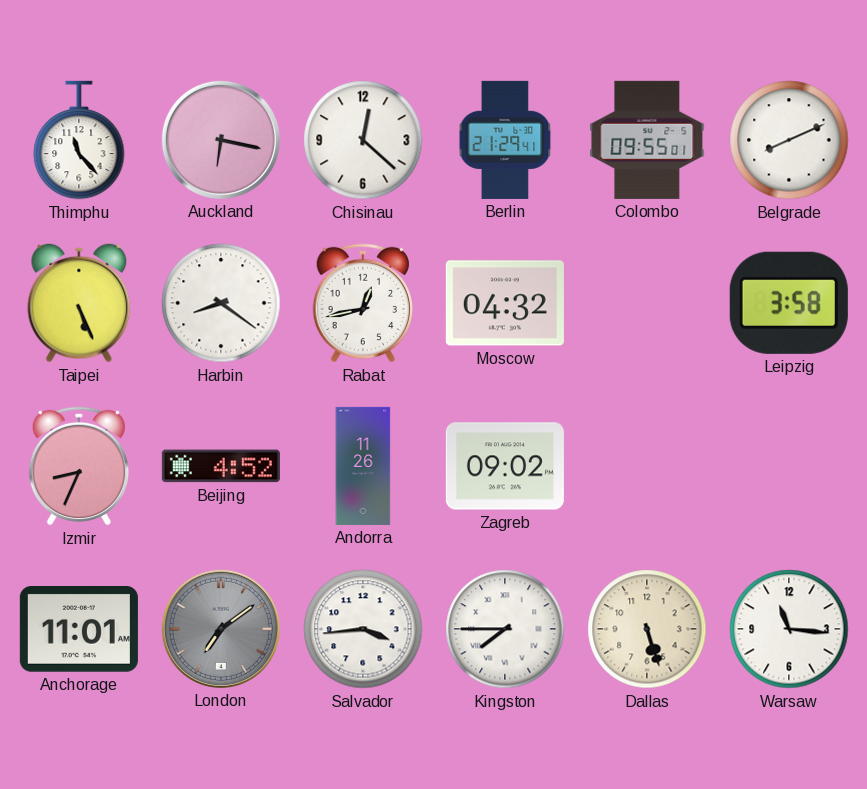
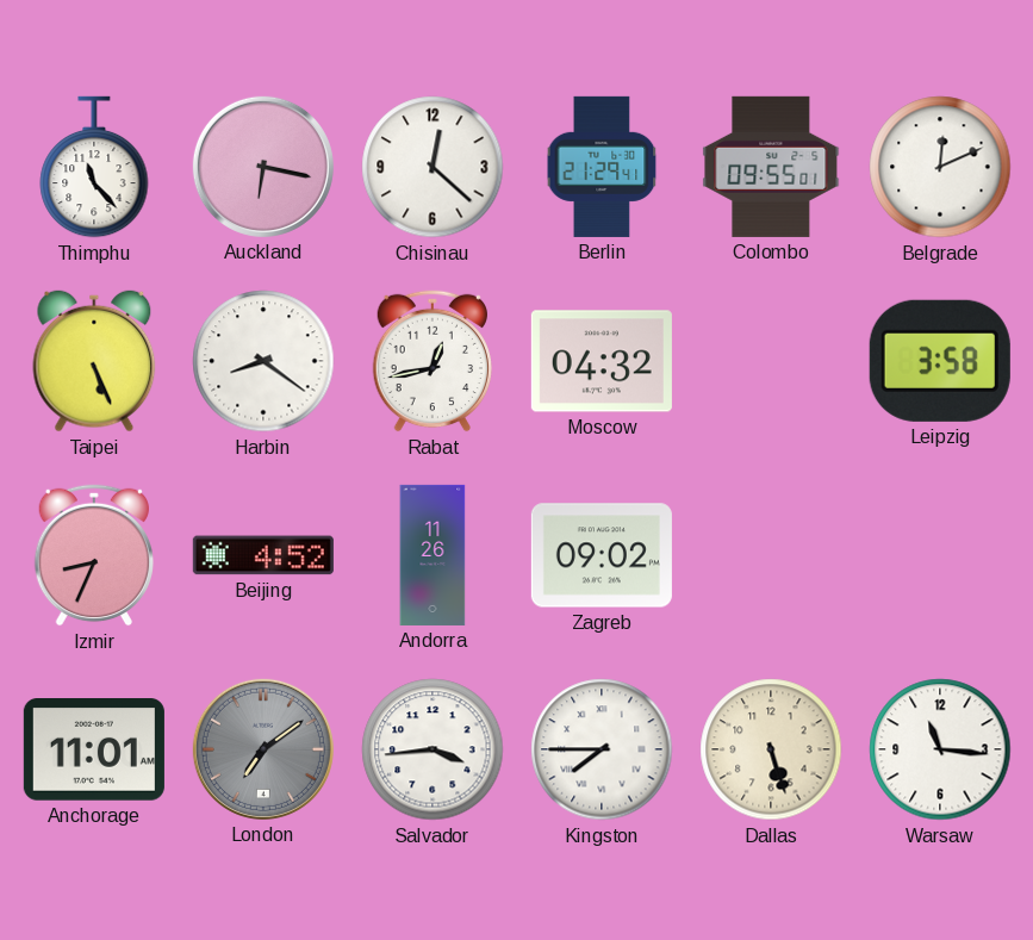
Belgrade: 8:11 -> 12:11
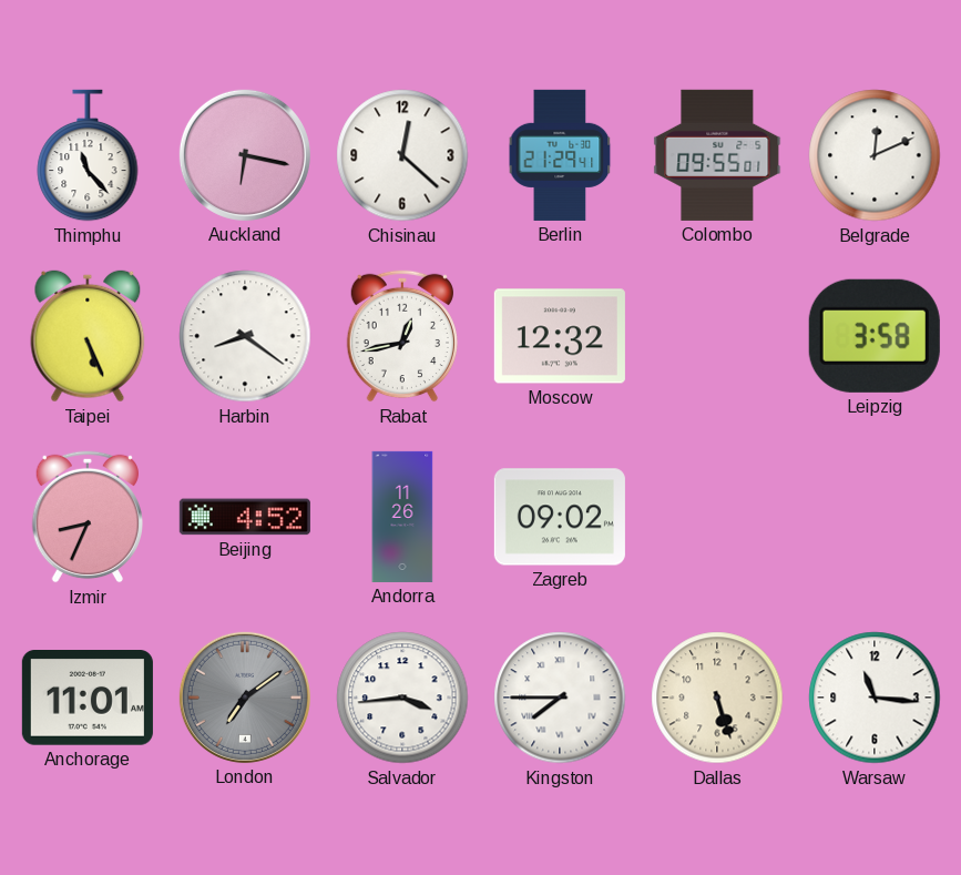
Moscow: 04:32 -> 12:32
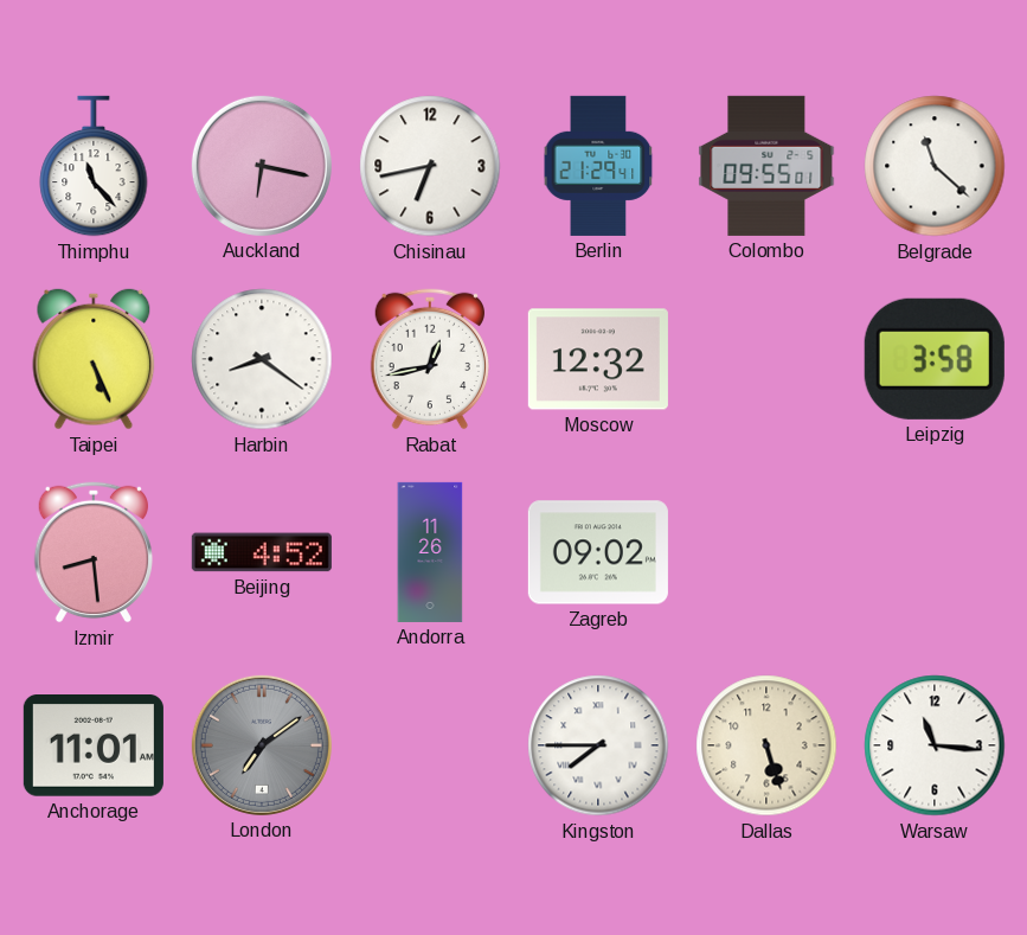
Chisinau: 12:22 -> 6:43
Belgrade: 12:11 -> 11:22
Izmir: 8:34 -> 8:29
Salvador: 3:44 -> none
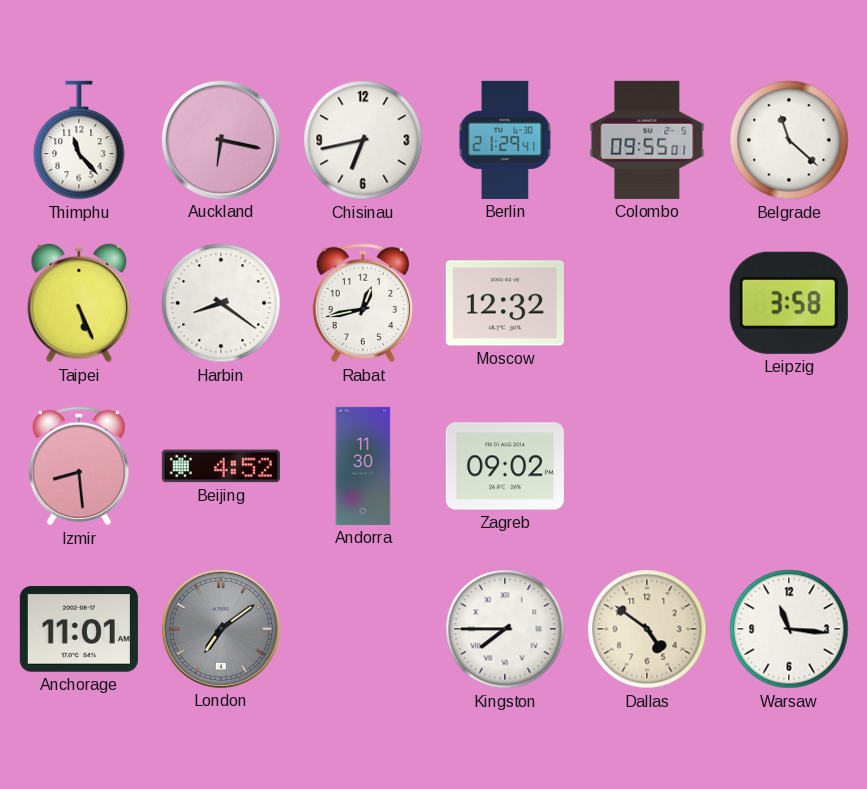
Andorra: 11:26 -> 11:30
Dallas: 5:27 -> 4:51
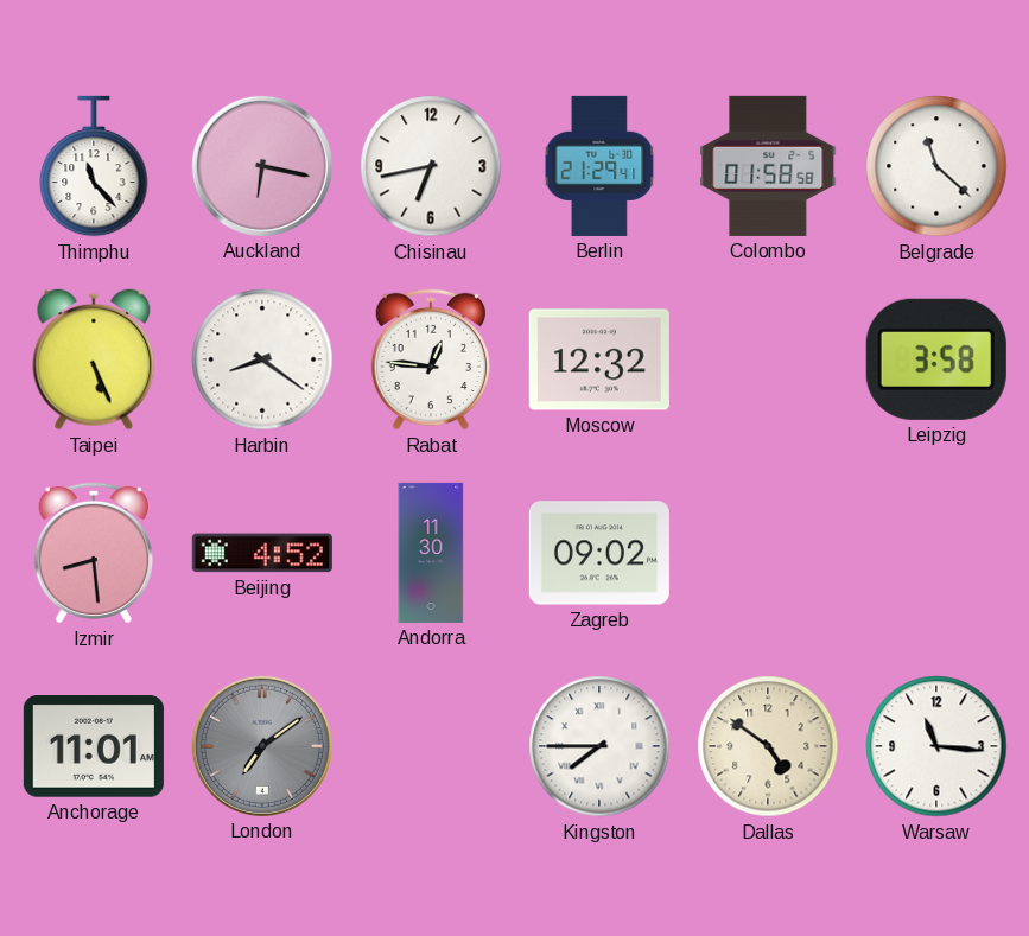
Colombo: 09:55 -> 01:58
Rabat: 12:43 -> 12:46
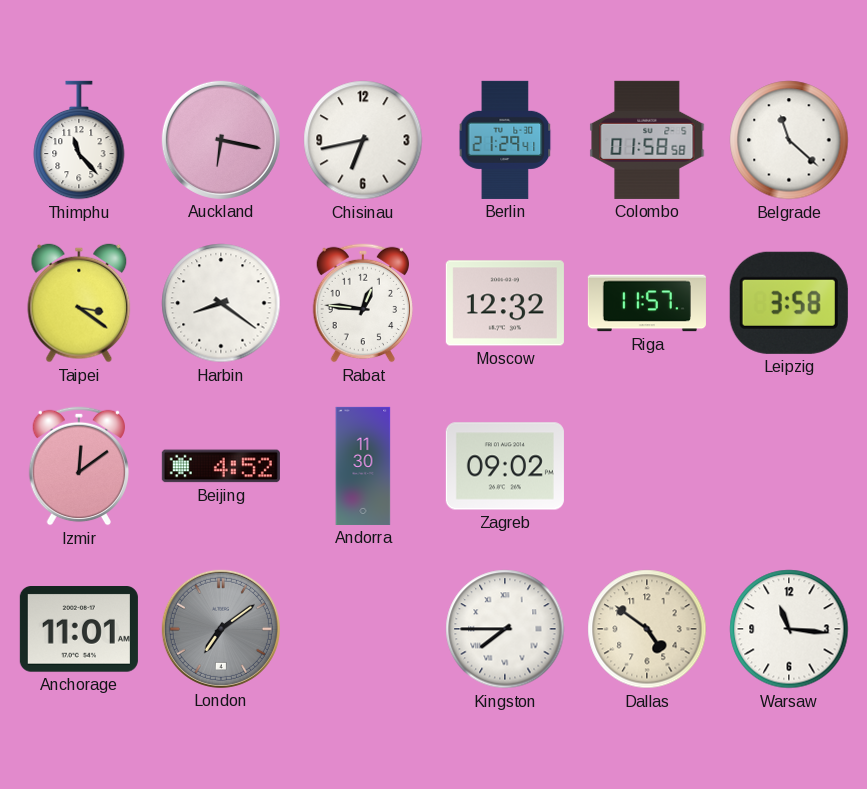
Taipei: 5:26 -> 3:21
Riga: none -> 11:57
Izmir: 8:29 -> 12:09
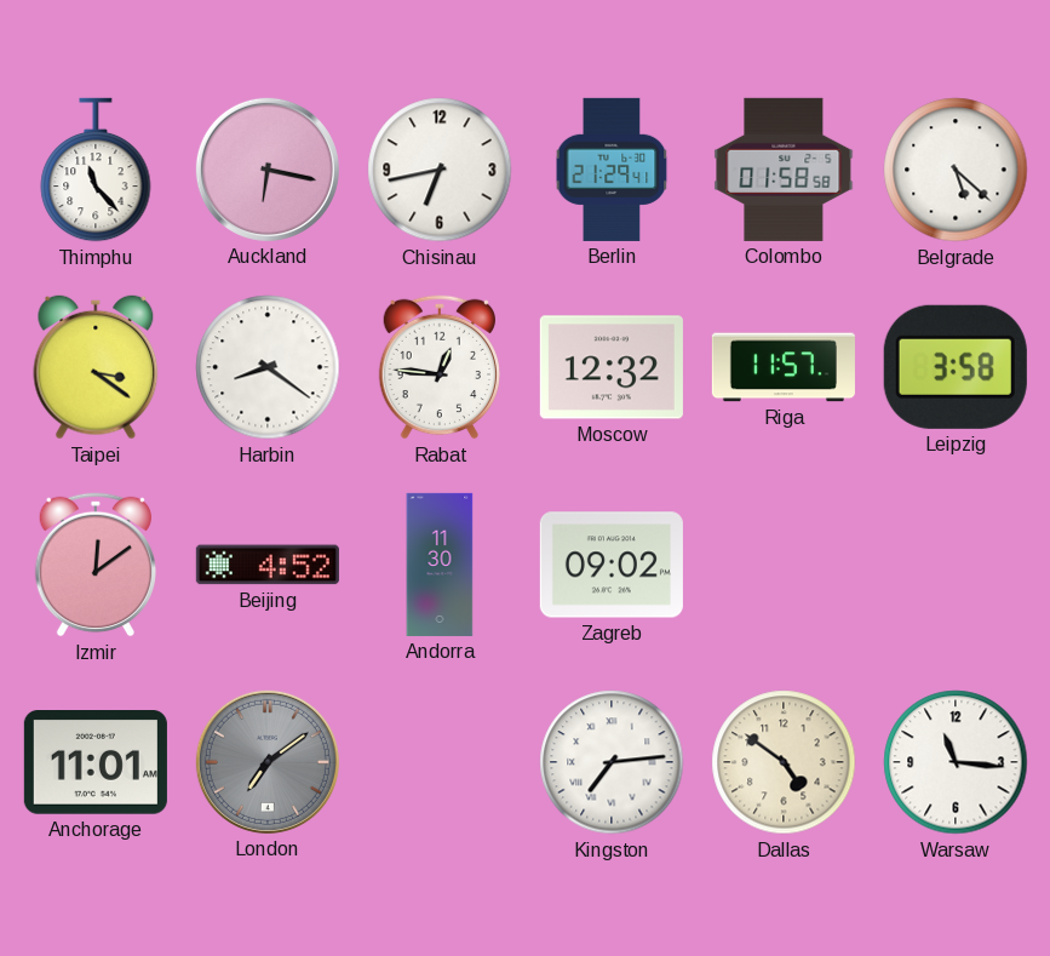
Belgrade: 11:22 -> 5:22
Kingston: 7:45 -> 7:14
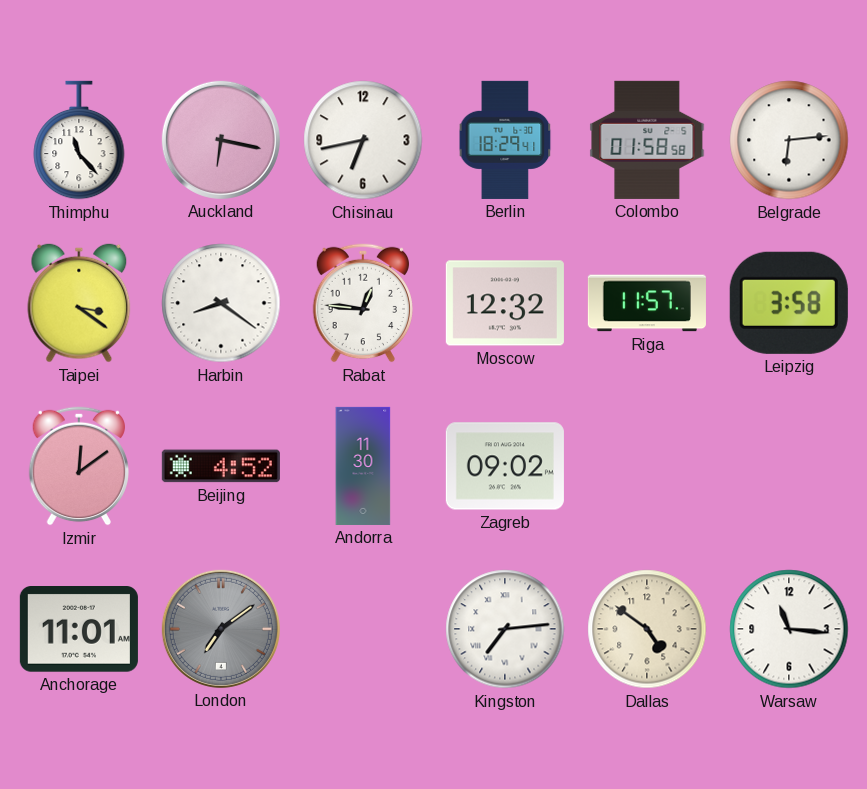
Berlin: 21:29 -> 18:29
Belgrade: 5:22 -> 6:14
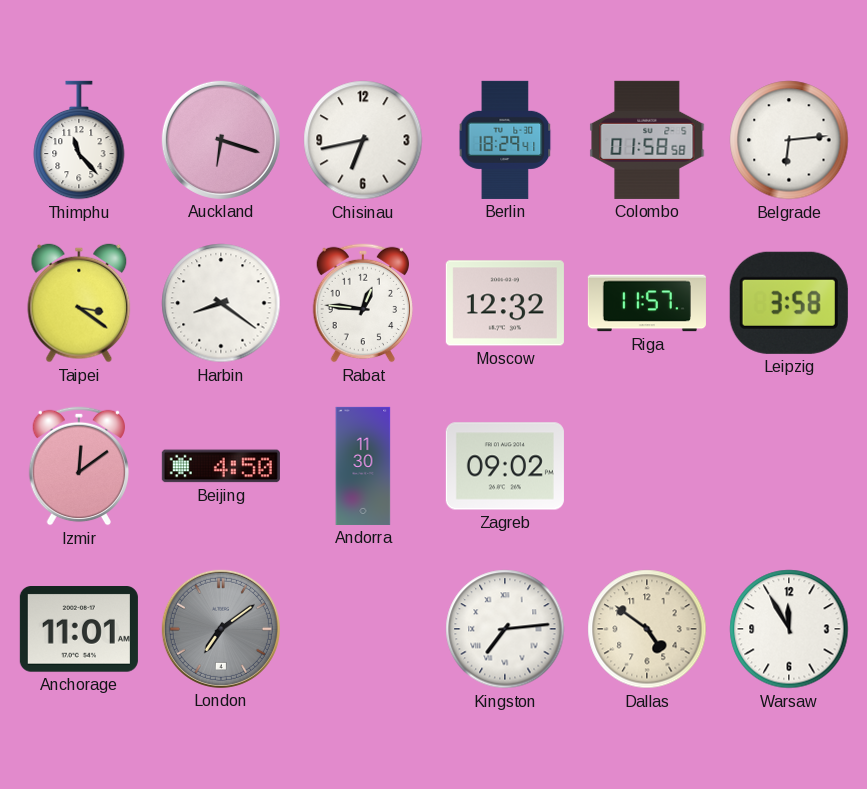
Auckland: 6:17 -> 6:18
Beijing: 4:52 -> 4:50
Warsaw: 11:16 -> 11:55
